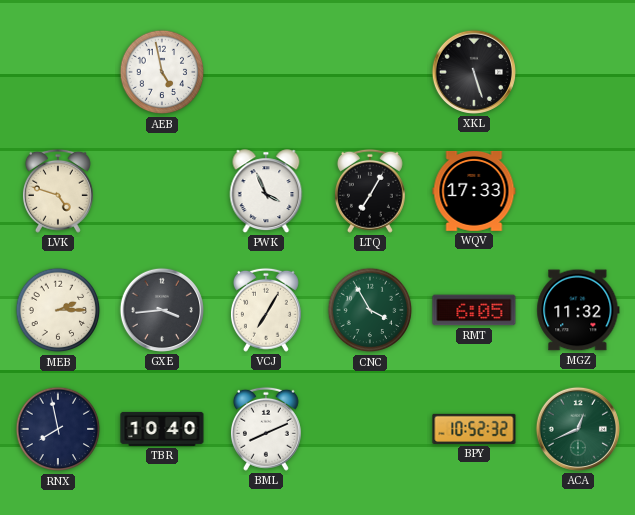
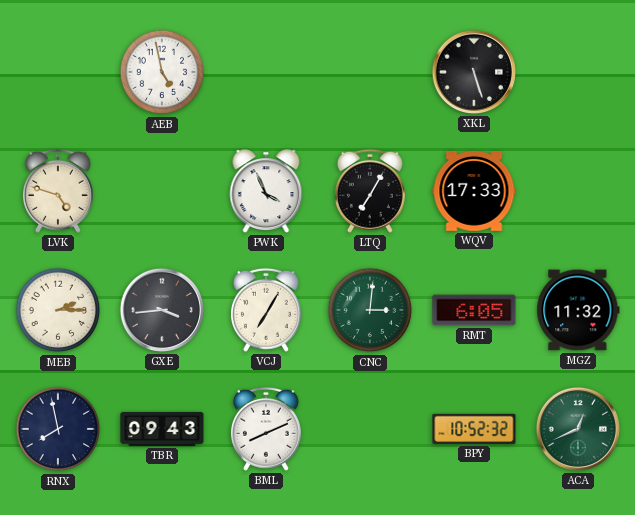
CNC: 3:55 -> 3:01
TBR: 10:40 -> 09:43
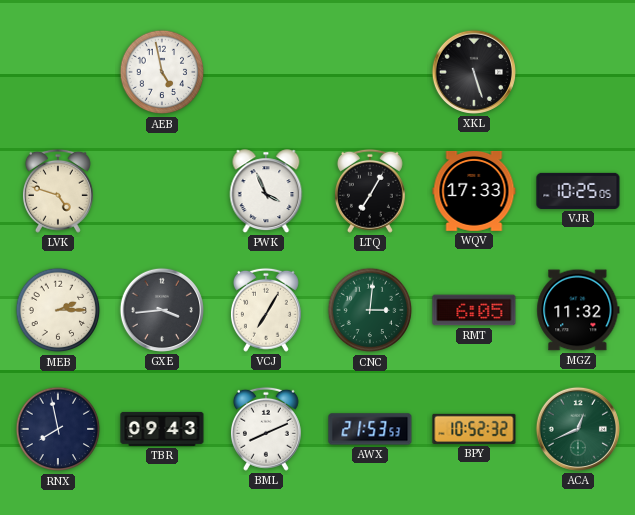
VJR: none -> 10:25
AWX: none -> 21:53
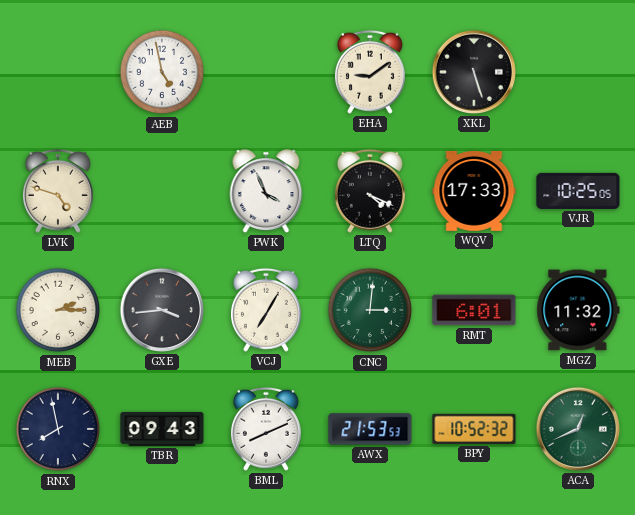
EHA: none -> 9:09
LTQ: 7:05 -> 4:19
RMT: 6:05 -> 6:01
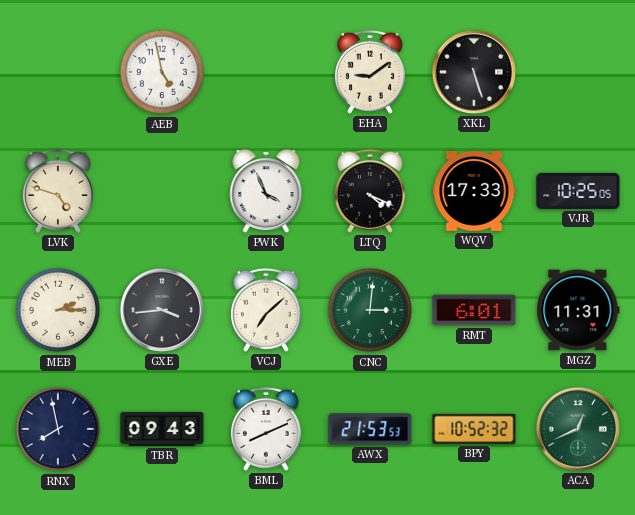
VCJ: 7:05 -> 7:08
MGZ: 11:32 -> 11:31
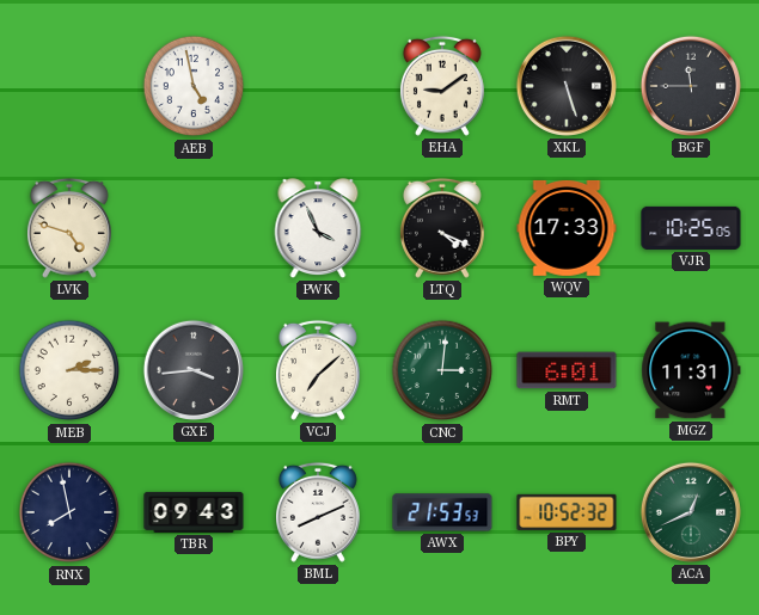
BGF: none -> 11:45
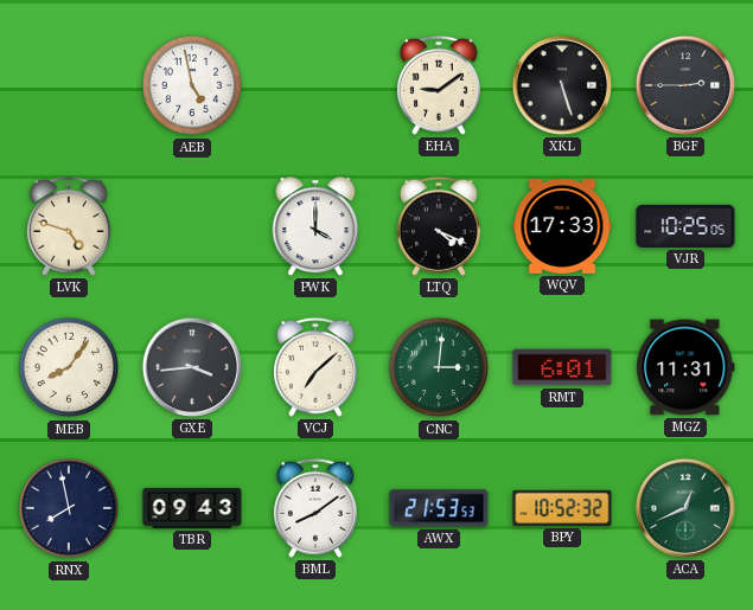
BGF: 11:45 -> 2:45
PWK: 3:56 -> 4:00
MEB: 2:15 -> 8:06
BML: 8:11 -> 8:09
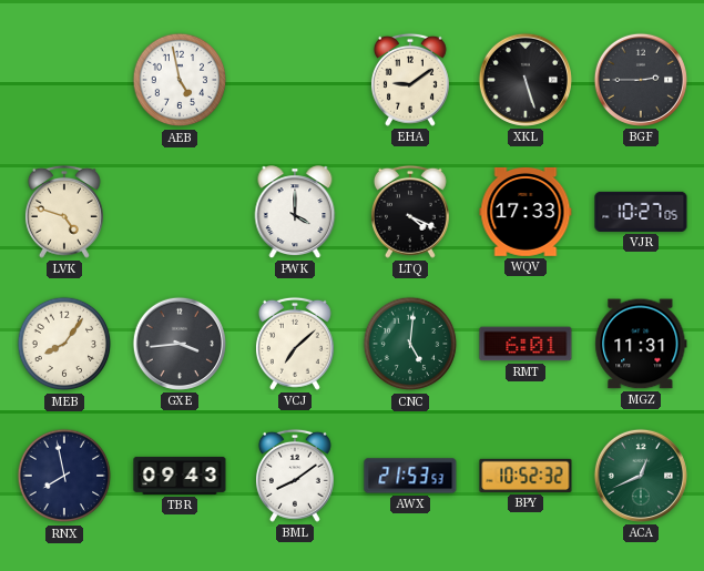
VJR: 10:25 -> 10:27
CNC: 3:01 -> 5:01
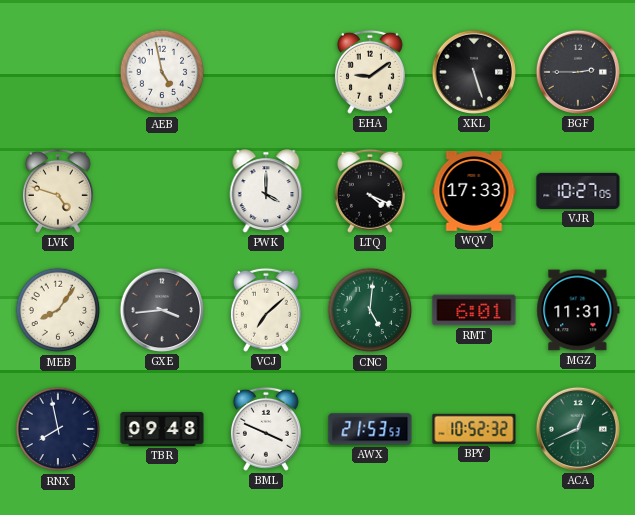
TBR: 09:43 -> 09:48
BML: 8:09 -> 3:49
